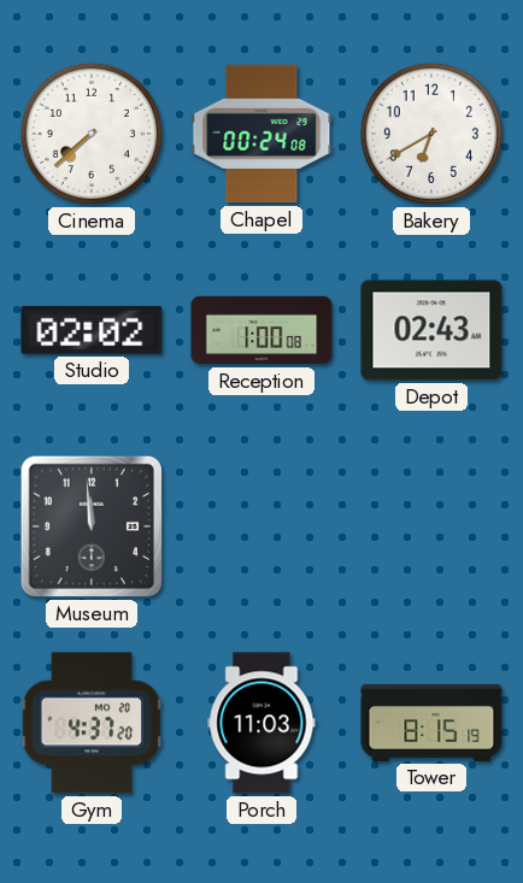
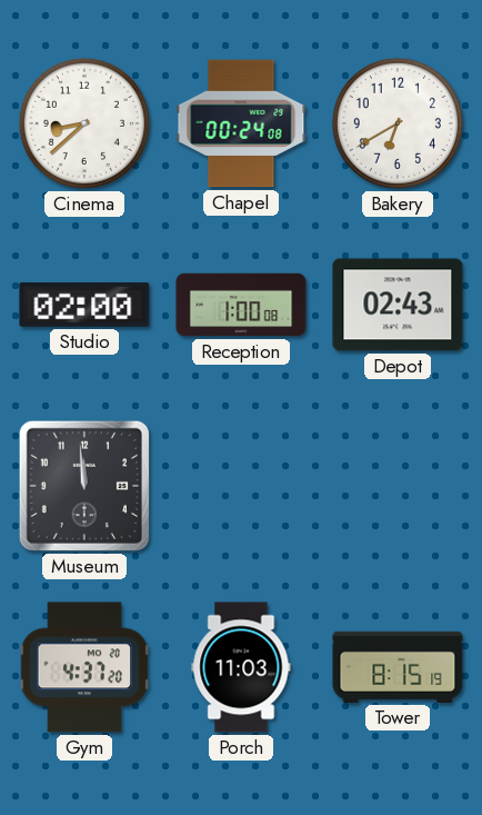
Cinema: 7:38 -> 8:38
Studio: 02:02 -> 02:00
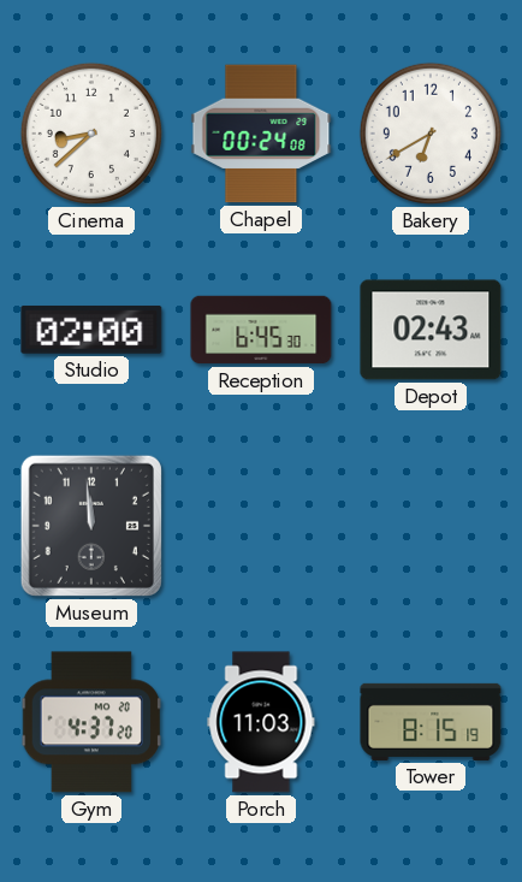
Reception: 1:00 -> 6:45
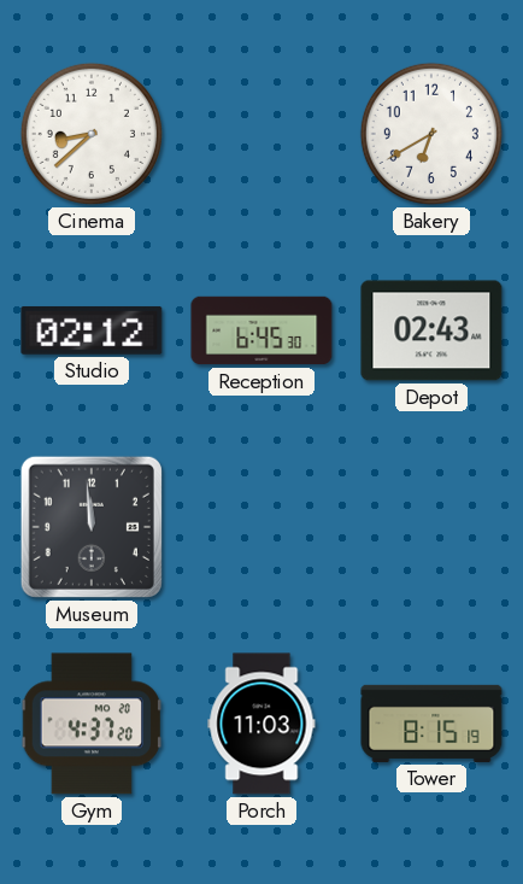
Chapel: 00:24 -> none
Studio: 02:00 -> 02:12
